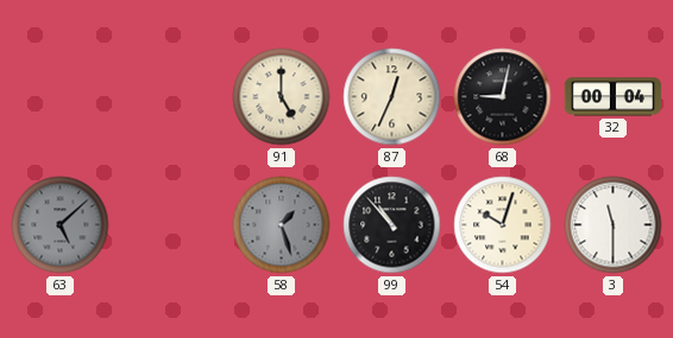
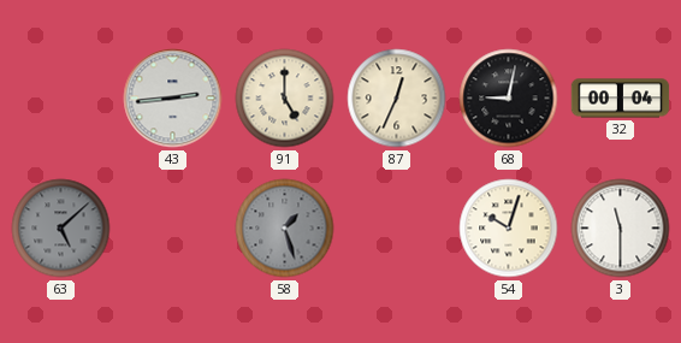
43: none -> 2:44
99: 10:53 -> none
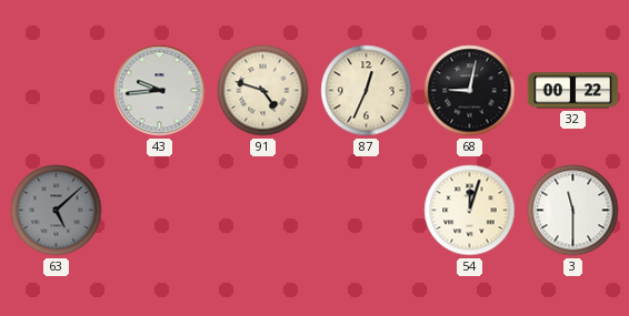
43: 2:44 -> 9:44
91: 5:00 -> 4:48
32: 00:04 -> 00:22
58: 1:27 -> none
54: 10:03 -> 12:03
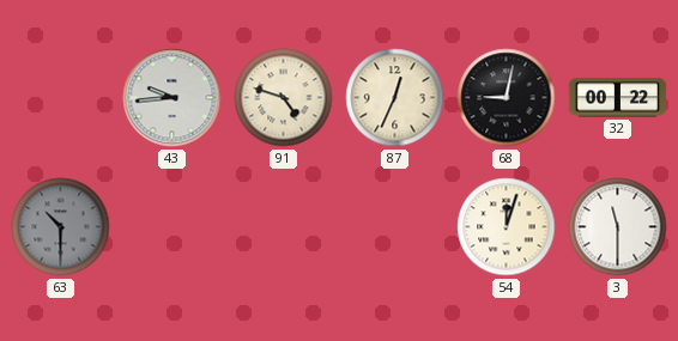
63: 5:08 -> 10:30
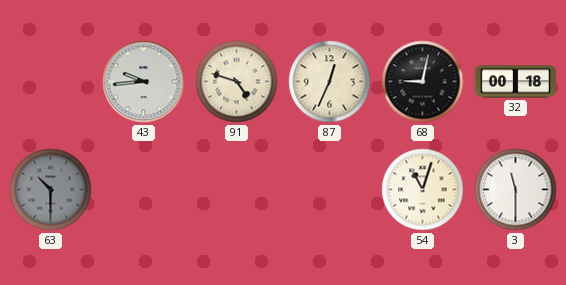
32: 00:22 -> 00:18
54: 12:03 -> 11:03
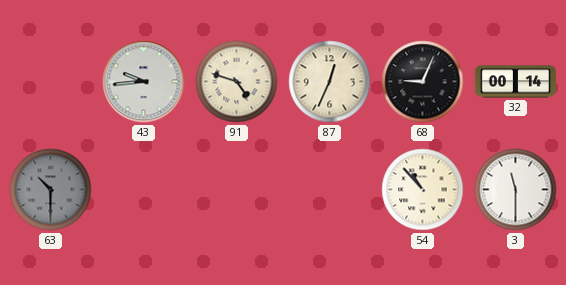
68: 9:02 -> 9:04
32: 00:18 -> 00:14
54: 11:03 -> 10:53
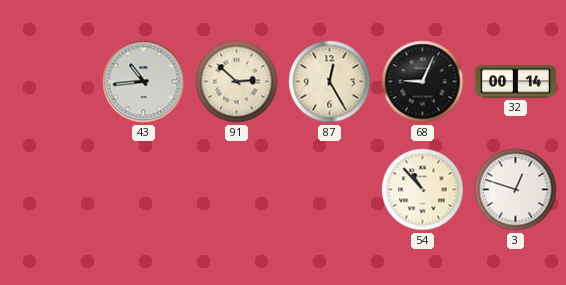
43: 9:44 -> 10:44
91: 4:48 -> 2:52
87: 12:34 -> 12:25
63: 10:30 -> none
3: 11:30 -> 12:48
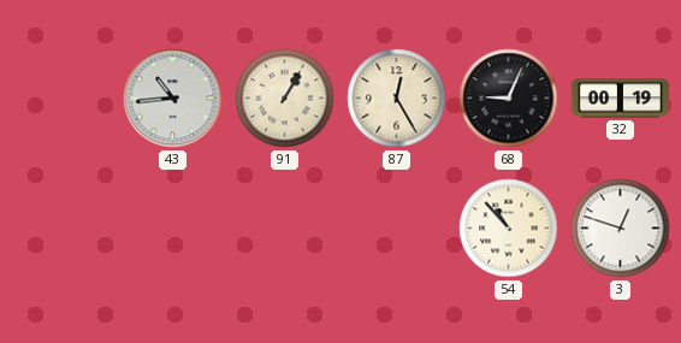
91: 2:52 -> 1:05
32: 00:14 -> 00:19
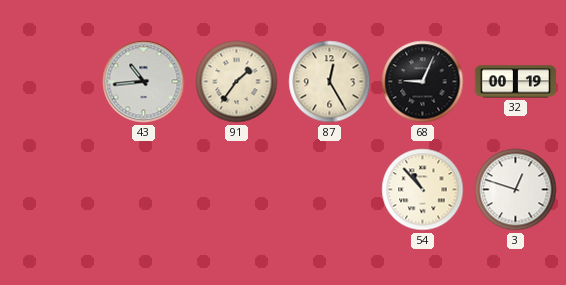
91: 1:05 -> 1:36
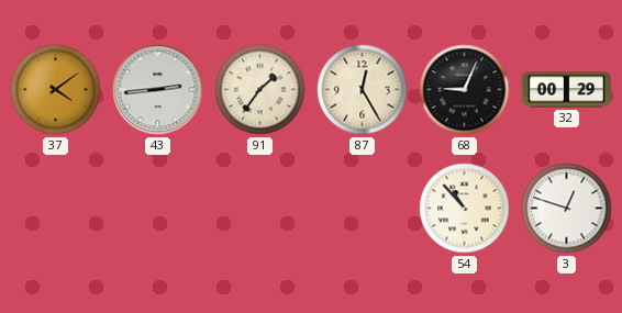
37: none -> 4:09
43: 10:44 -> 2:44
32: 00:19 -> 00:29
